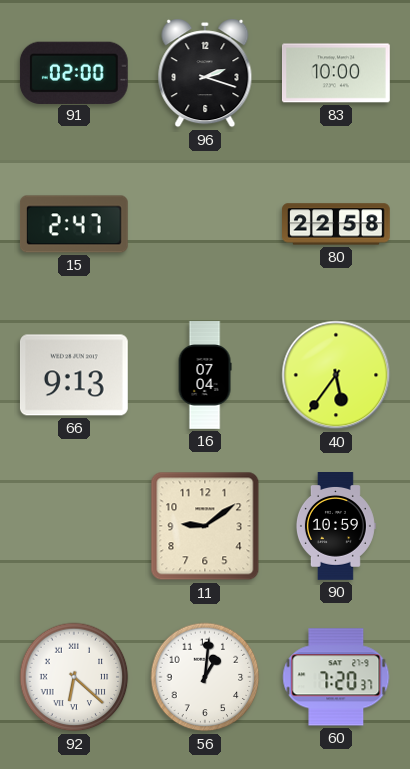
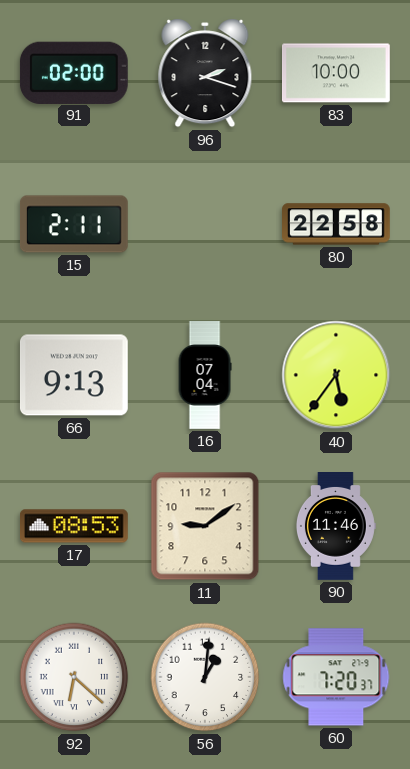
15: 2:47 -> 2:11
17: none -> 08:53
90: 10:59 -> 11:46
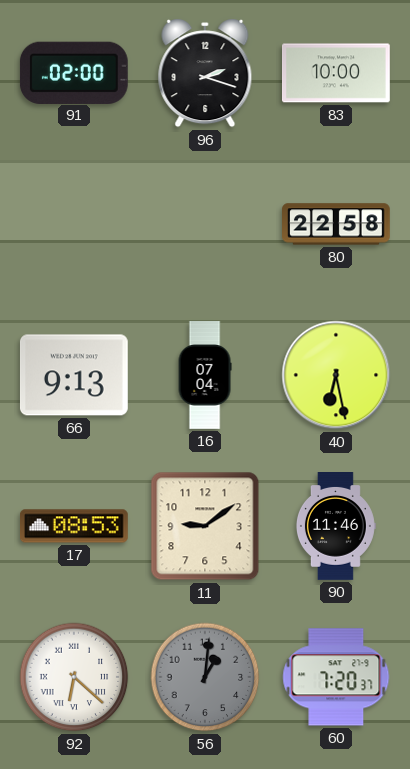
15: 2:11 -> none
40: 5:36 -> 6:28
56 dial: white -> grey
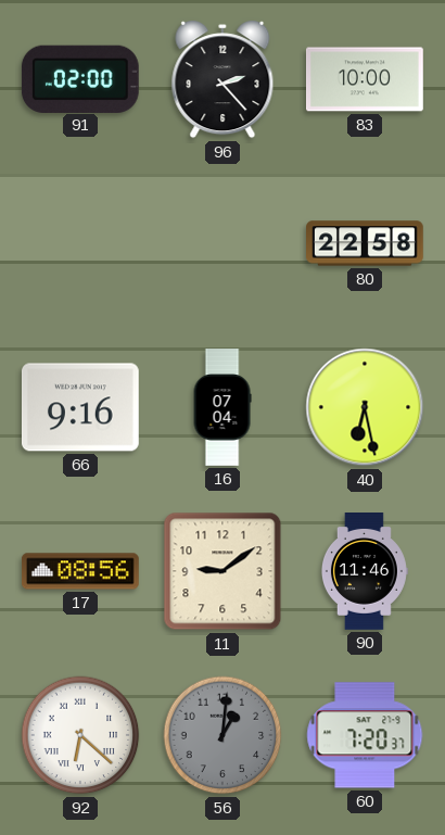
96: 2:18 -> 2:23
66: 9:13 -> 9:16
17: 08:53 -> 08:56
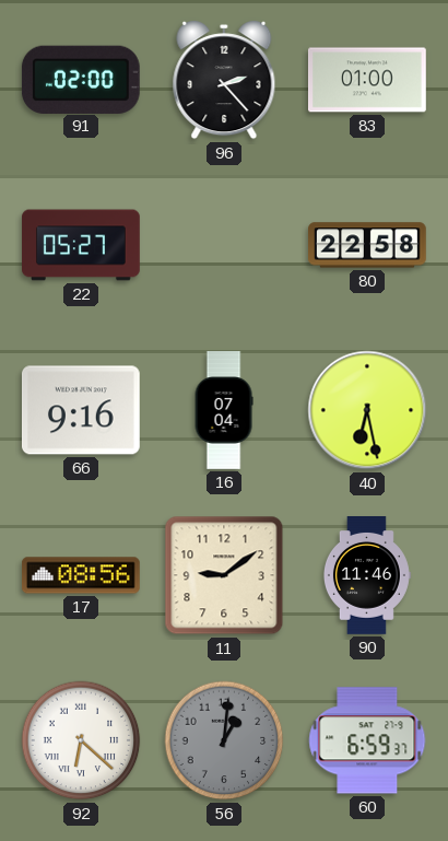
83: 10:00 -> 01:00
22: none -> 05:27
60: 7:20 -> 6:59
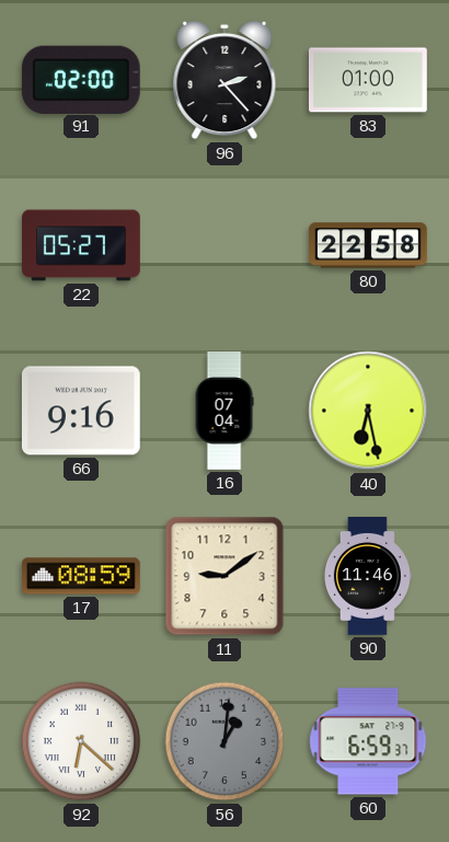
17: 08:56 -> 08:59
